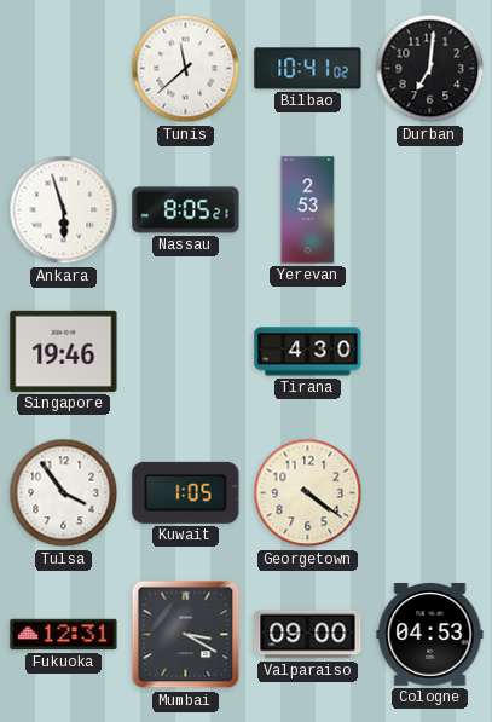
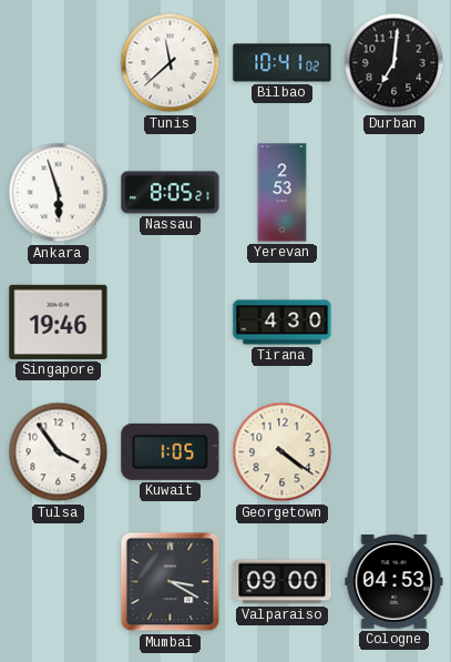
Fukuoka: 12:31 -> none
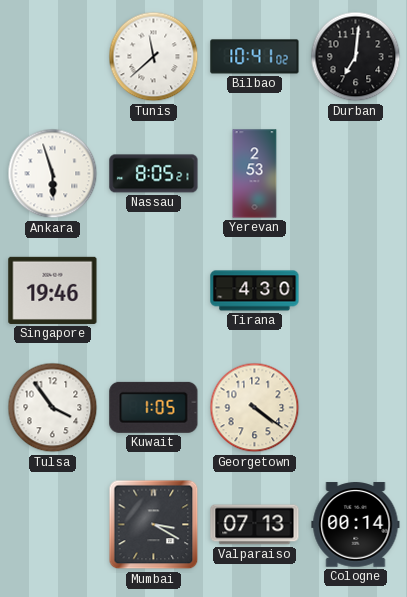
Valparaiso: 09:00 -> 07:13
Cologne: 04:53 -> 00:14
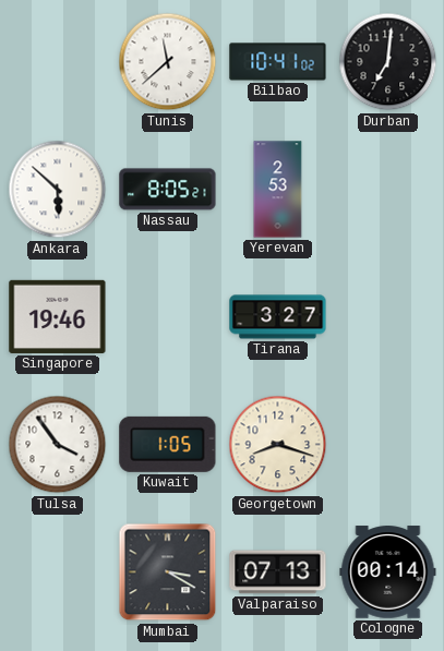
Ankara: 5:57 -> 5:52
Tirana: 4:30 -> 3:27
Georgetown: 4:21 -> 8:18
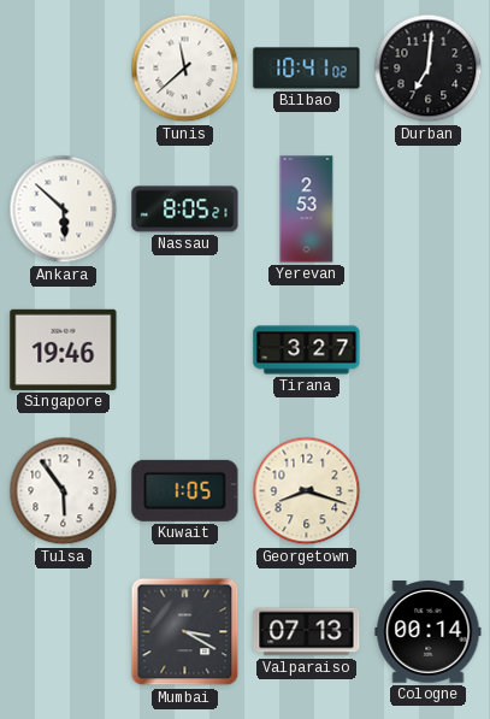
Tulsa: 3:54 -> 5:54
